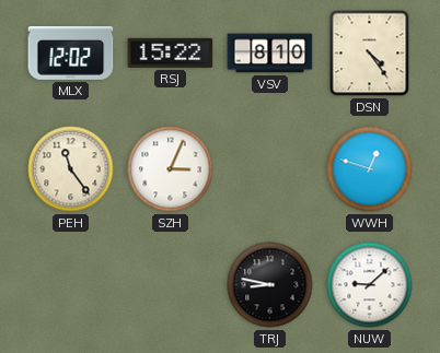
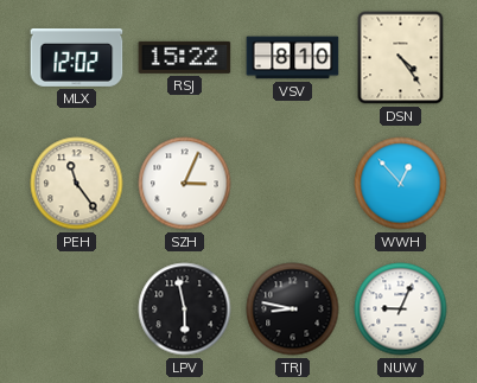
WWH: 12:48 -> 12:53
LPV: none -> 5:58
NUW: 9:08 -> 9:04
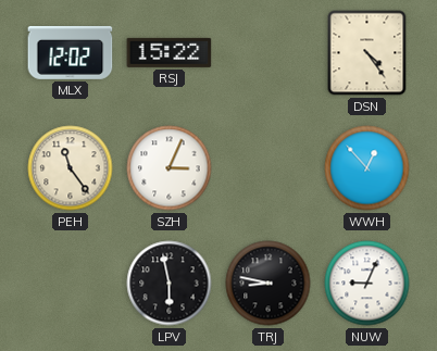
VSV: 8:10 -> none
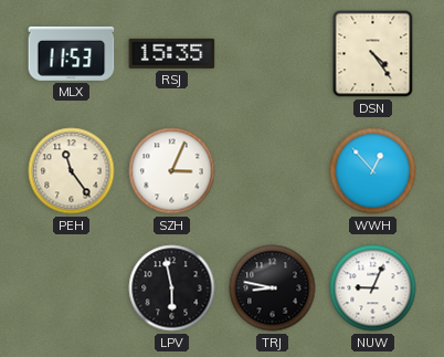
MLX: 12:02 -> 11:53
RSJ: 15:22 -> 15:35
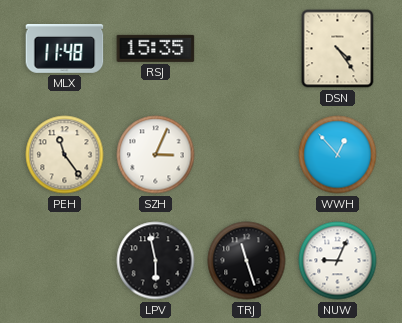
MLX: 11:53 -> 11:48
TRJ: 8:47 -> 11:27
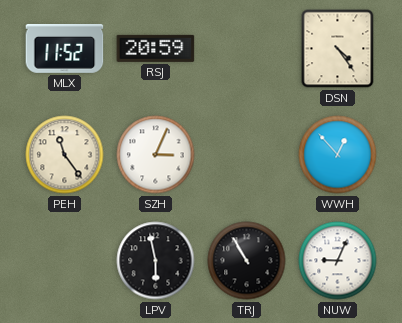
MLX: 11:48 -> 11:52
RSJ: 15:35 -> 20:59
TRJ: 11:27 -> 10:55
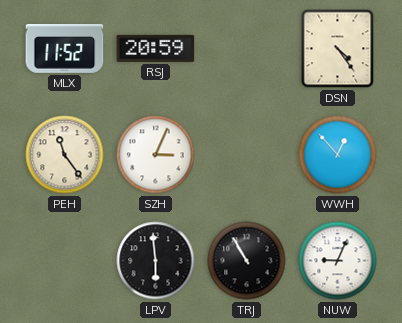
LPV: 5:58 -> 5:59
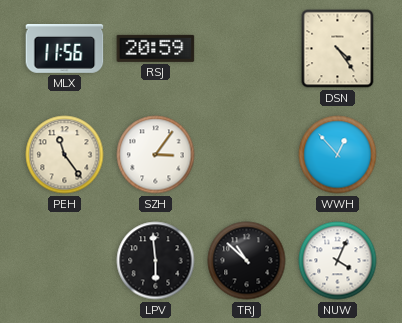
MLX: 11:52 -> 11:56
SZH: 3:04 -> 3:06
TRJ: 10:55 -> 10:52
NUW: 9:04 -> 4:04
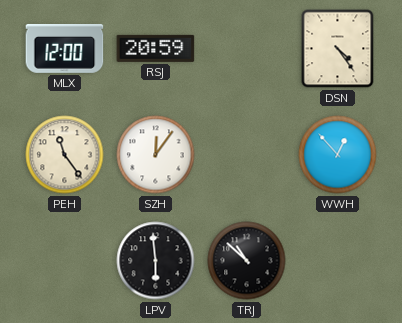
MLX: 11:56 -> 12:00
SZH: 3:06 -> 12:06
NUW: 4:04 -> none
